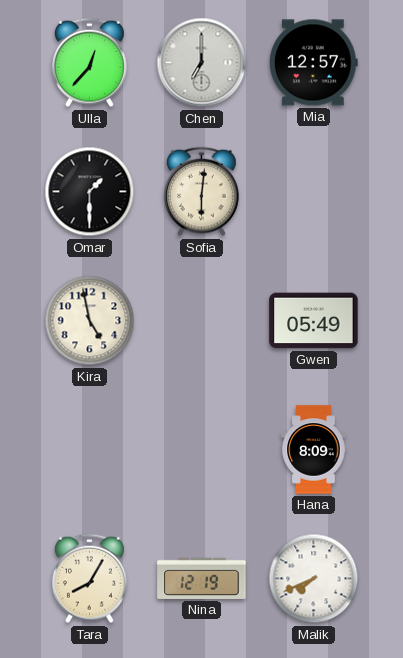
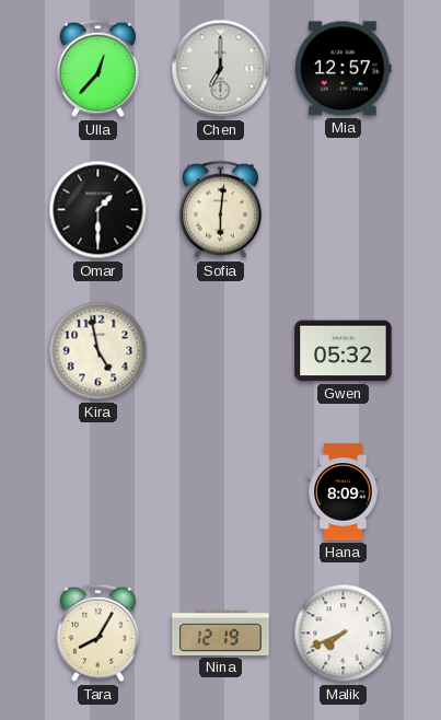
Gwen: 05:49 -> 05:32
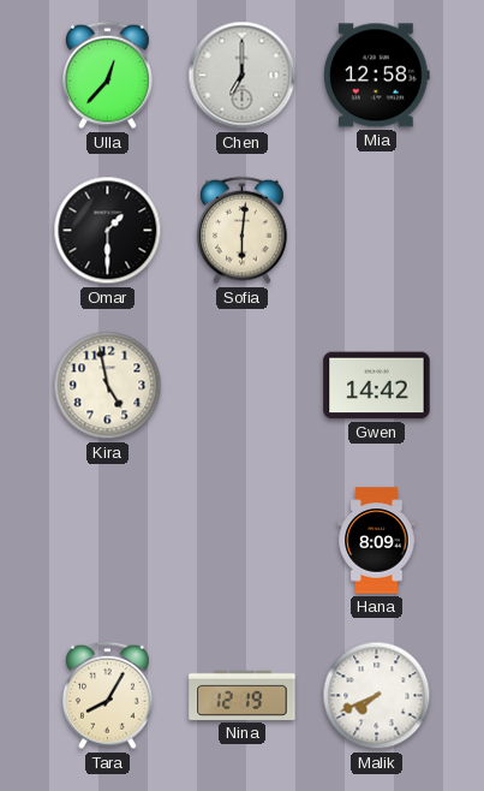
Mia: 12:57 -> 12:58
Gwen: 05:32 -> 14:42
